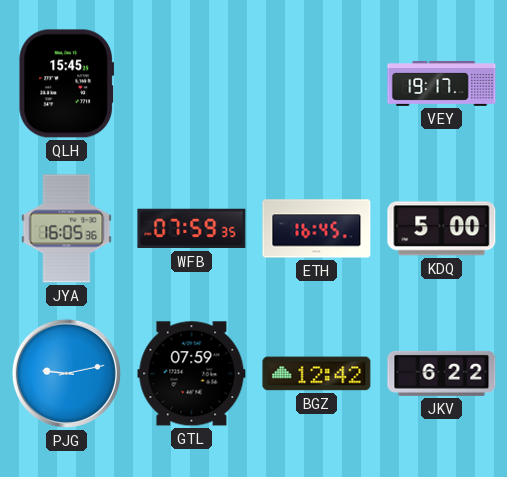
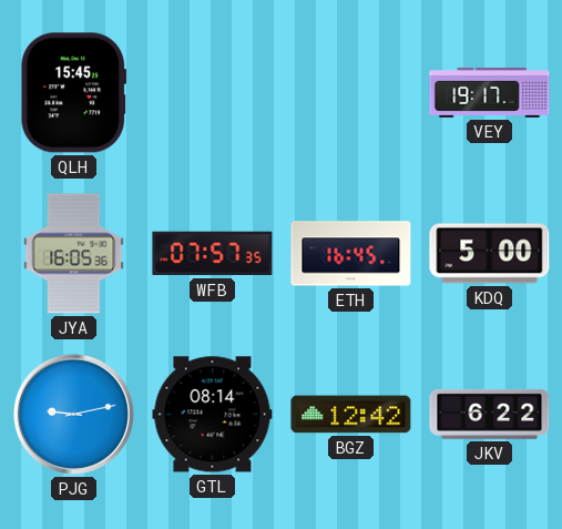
WFB: 07:59 -> 07:57
GTL: 07:59 -> 08:14
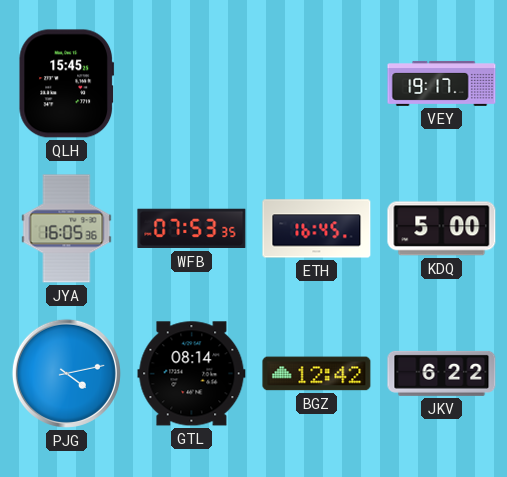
WFB: 07:57 -> 07:53
PJG: 9:13 -> 4:13
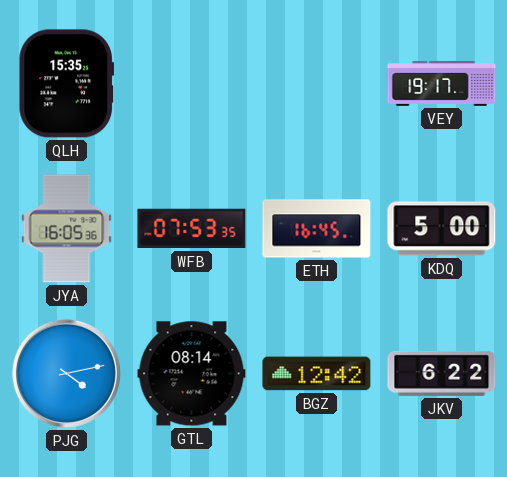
QLH: 15:45 -> 15:35
